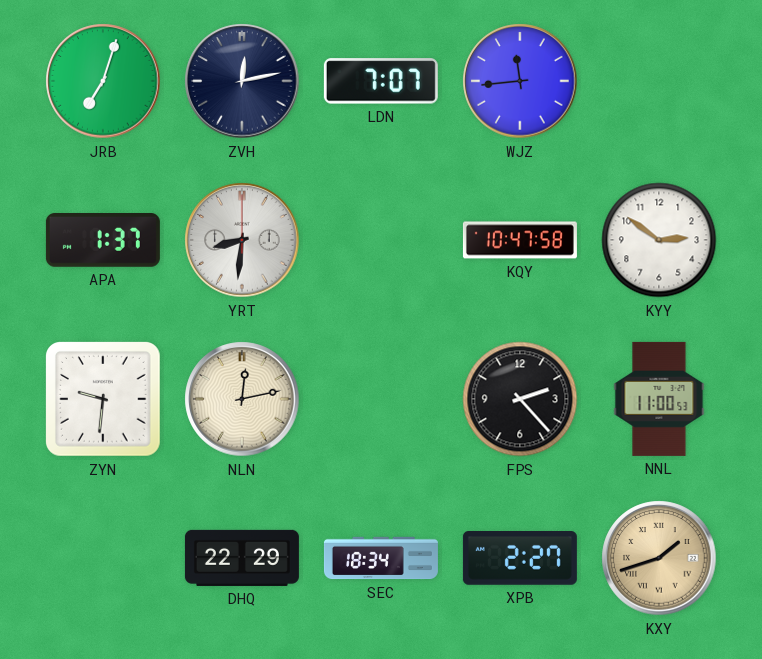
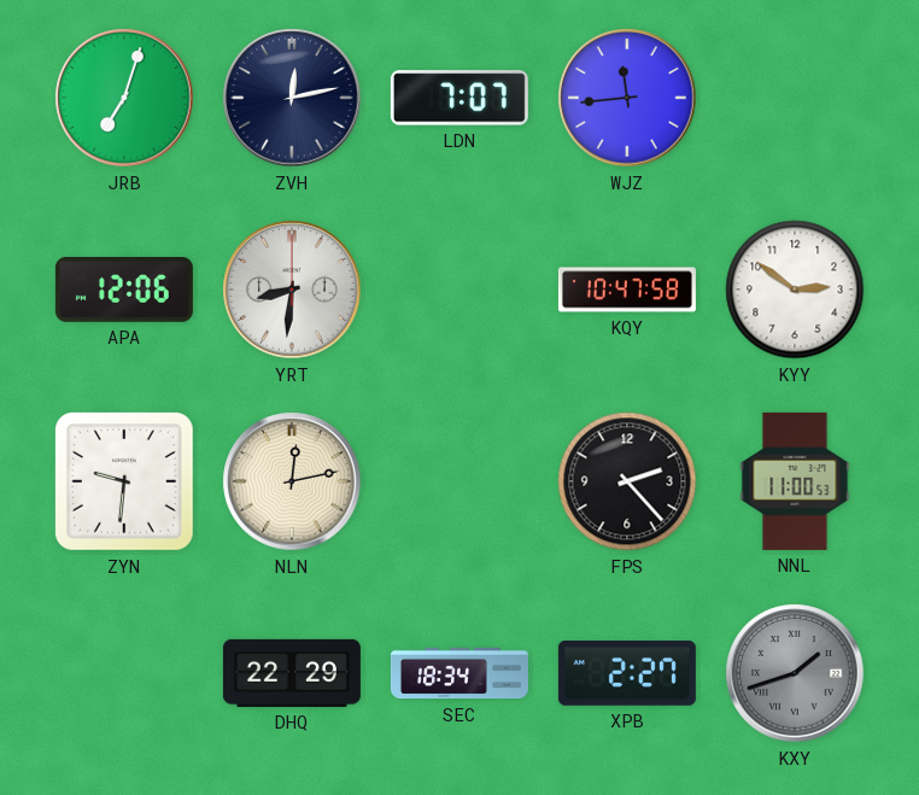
APA: 1:37 -> 12:06
KXY dial: champagne -> grey
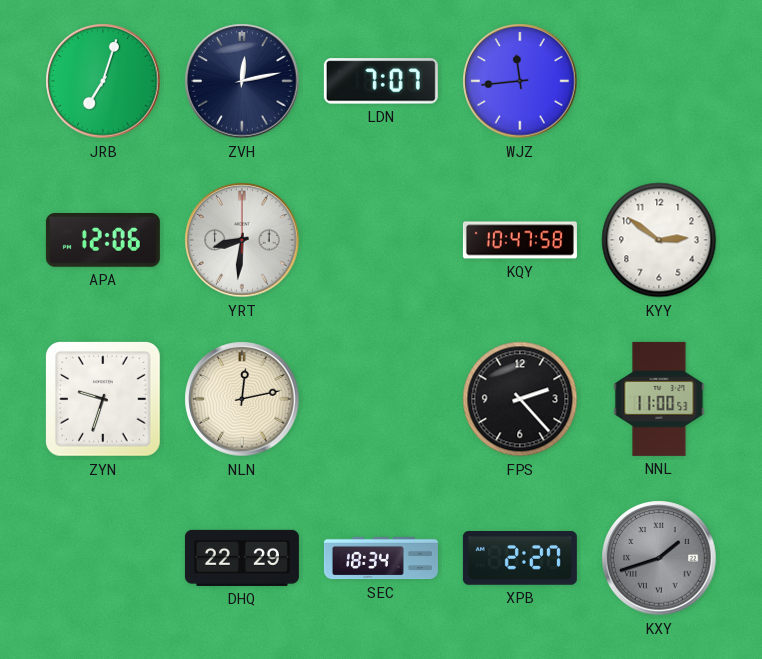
ZYN: 9:31 -> 9:33
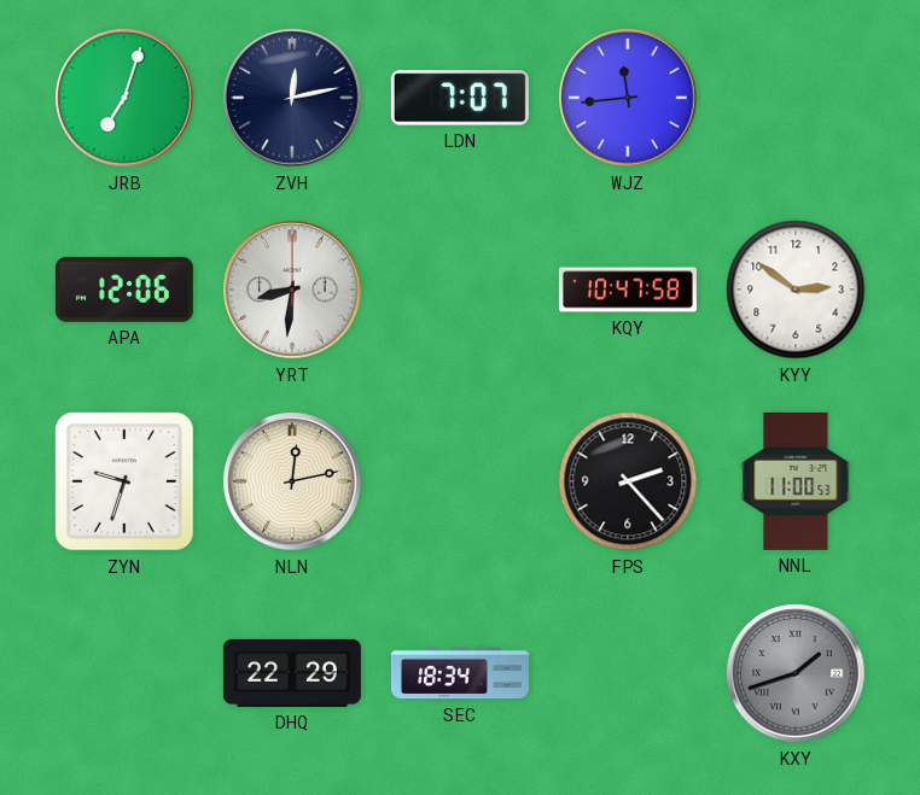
XPB: 2:27 -> none
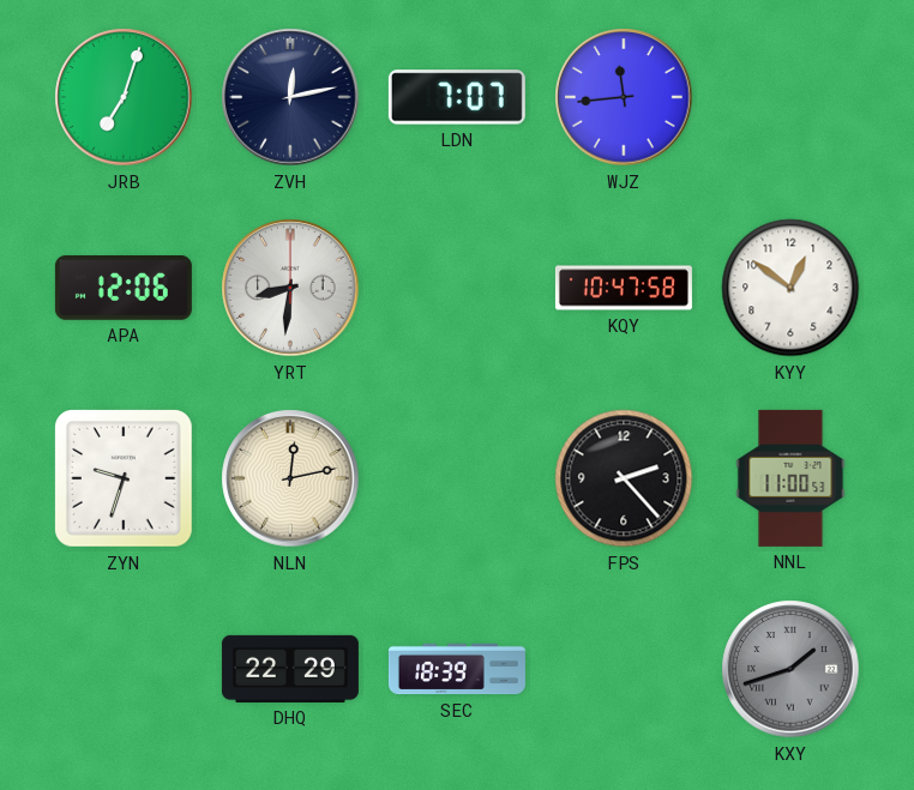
KYY: 2:51 -> 12:51
SEC: 18:34 -> 18:39
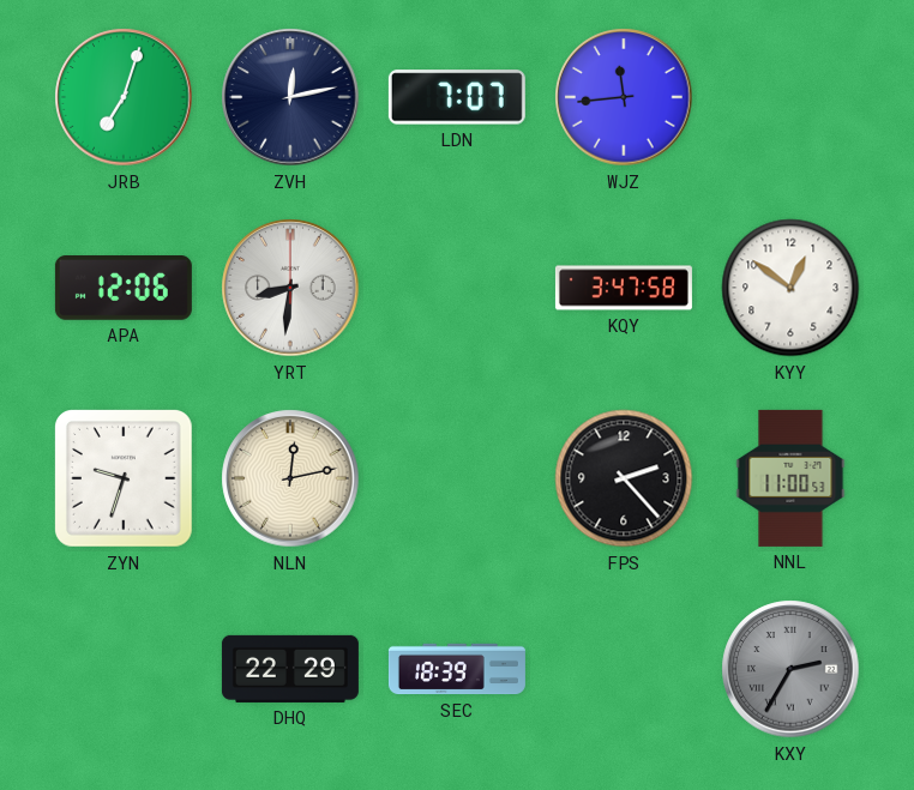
KQY: 10:47 -> 3:47
KXY: 1:42 -> 2:35
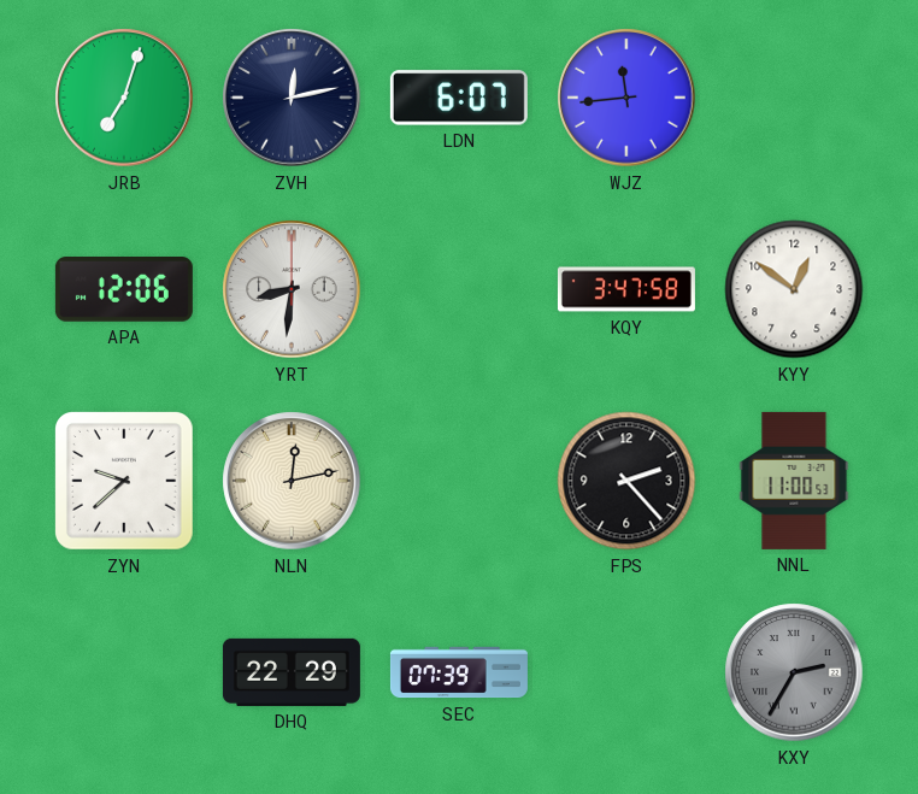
LDN: 7:07 -> 6:07
ZYN: 9:33 -> 9:38
SEC: 18:39 -> 07:39
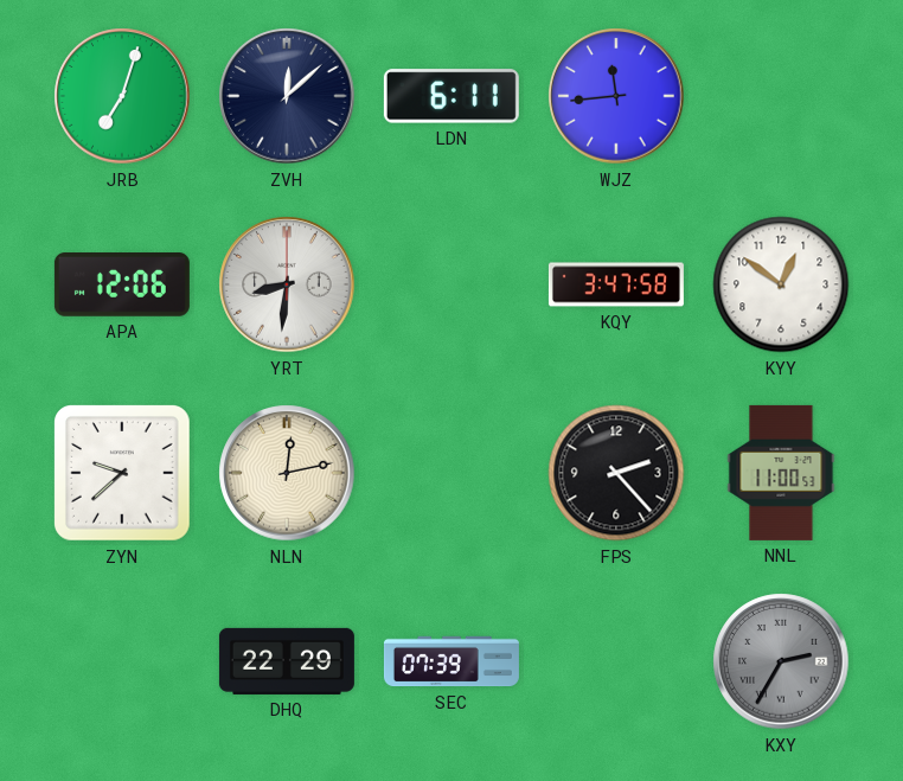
ZVH: 12:13 -> 12:08
LDN: 6:07 -> 6:11
